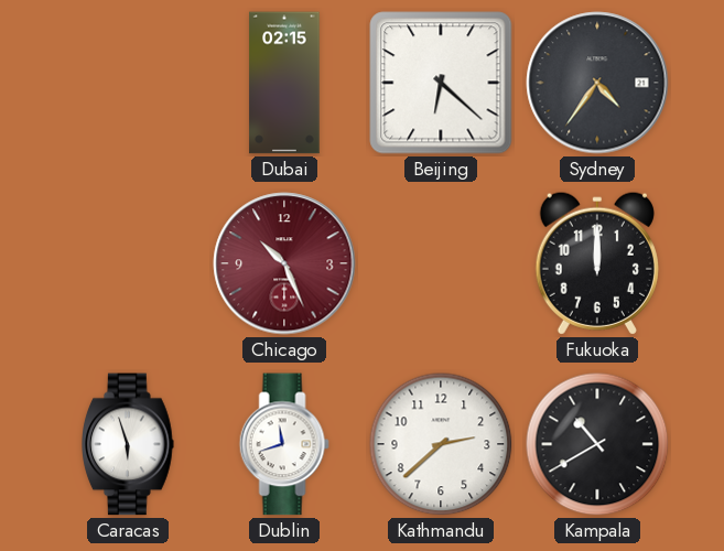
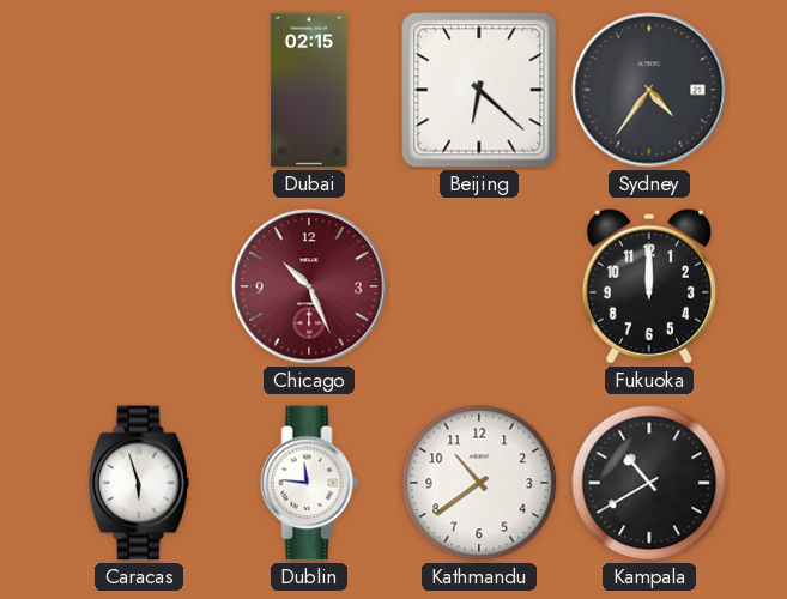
Dublin: 11:42 -> 11:46
Kathmandu: 2:38 -> 10:39
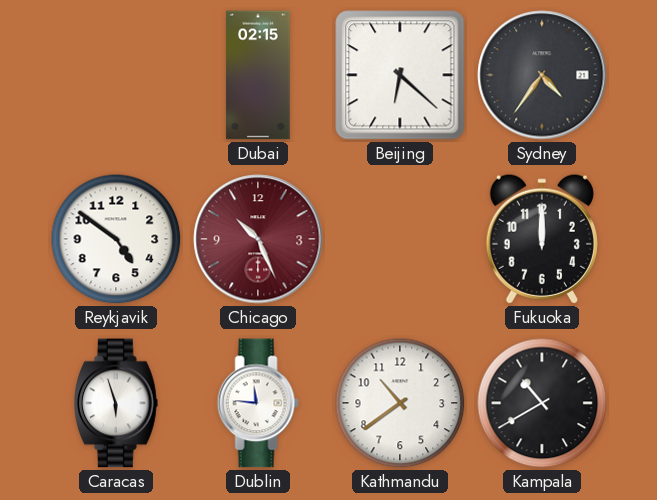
Reykjavik: none -> 4:51
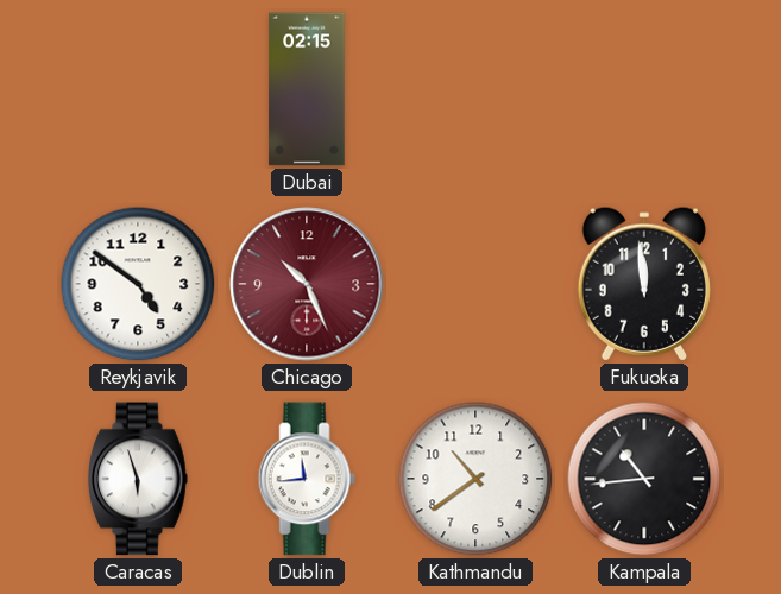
Beijing: 6:22 -> none
Sydney: 4:36 -> none
Fukuoka: 12:00 -> 11:59
Dublin: 11:46 -> 11:44
Kampala: 10:40 -> 10:44
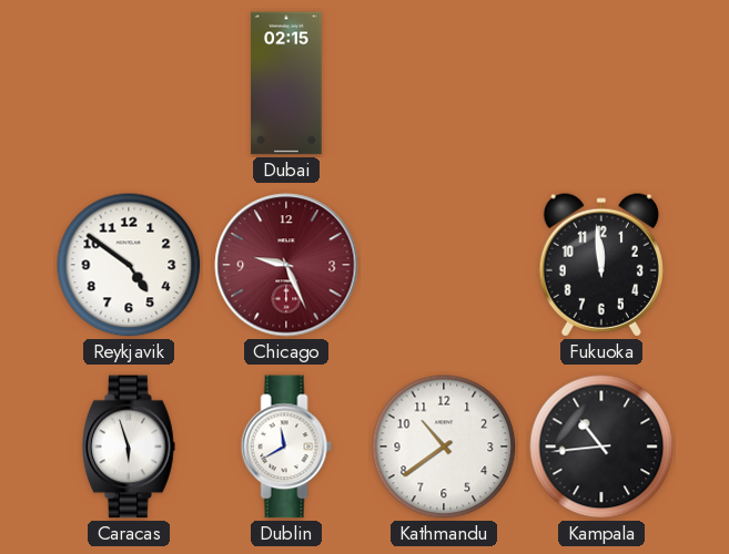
Chicago: 10:26 -> 9:26
Dublin: 11:44 -> 11:40
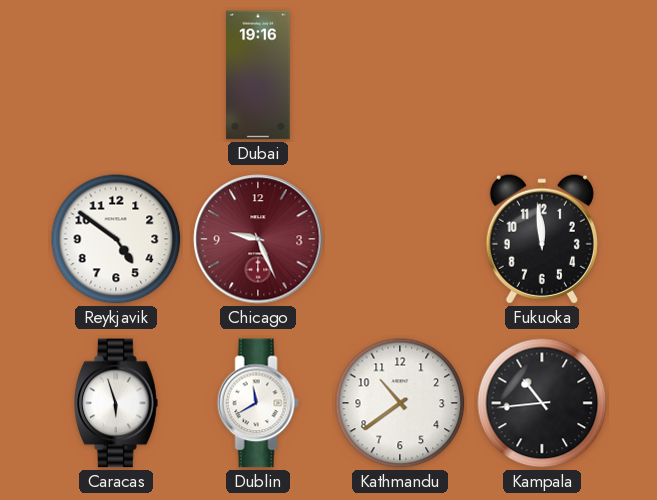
Dubai: 02:15 -> 19:16
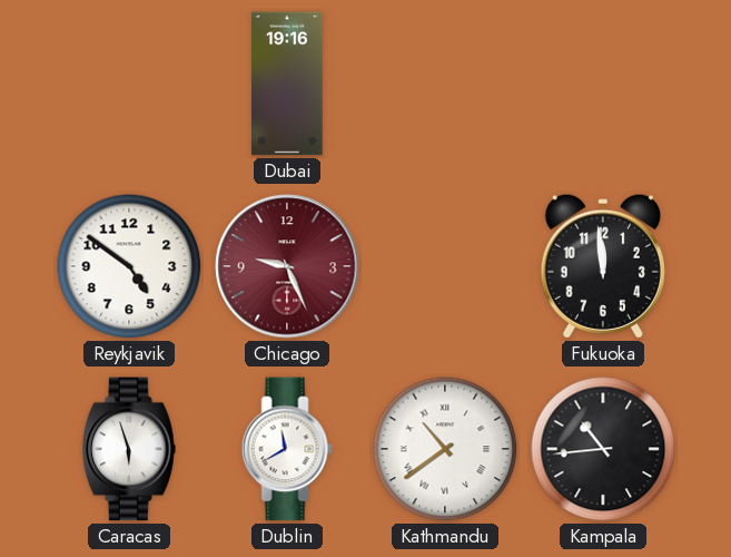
Kathmandu numerals: Arabic -> Roman
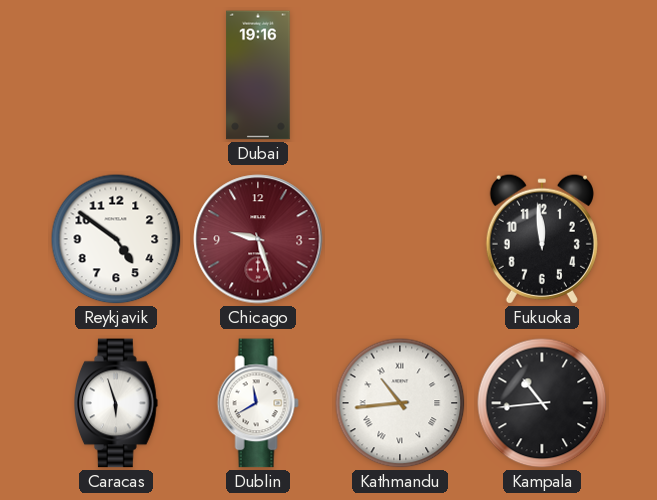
Chicago: 9:26 -> 9:27
Kathmandu: 10:39 -> 10:44
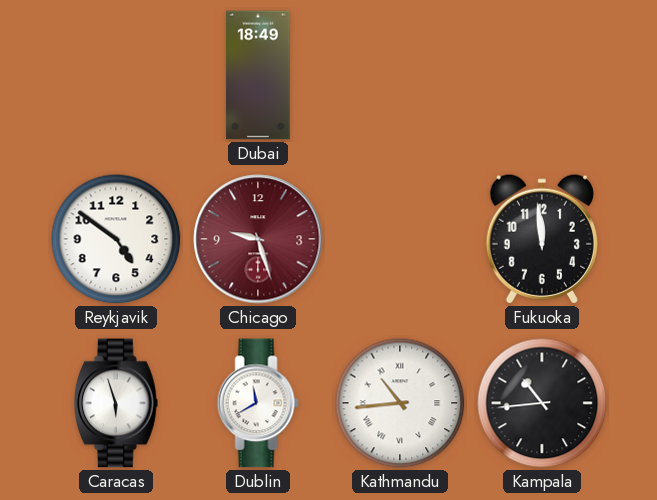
Dubai: 19:16 -> 18:49
